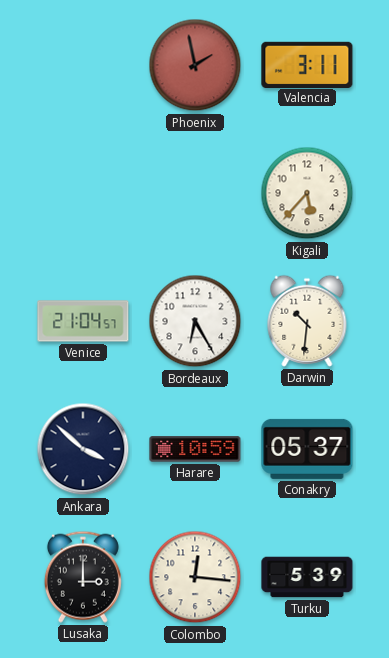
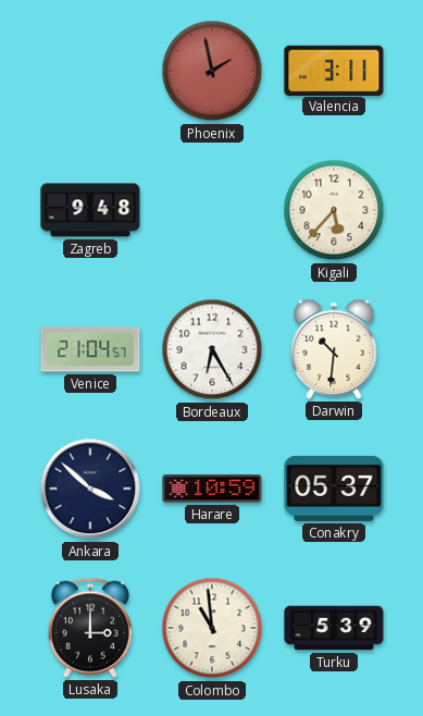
Zagreb: none -> 9:48
Colombo: 12:16 -> 10:59
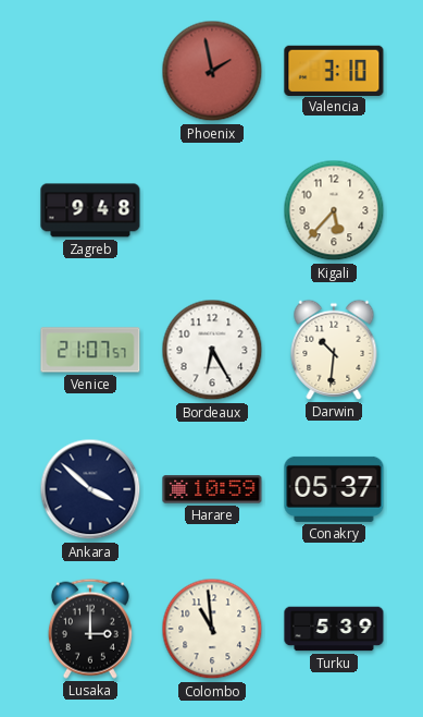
Valencia: 3:11 -> 3:10
Venice: 21:04 -> 21:07
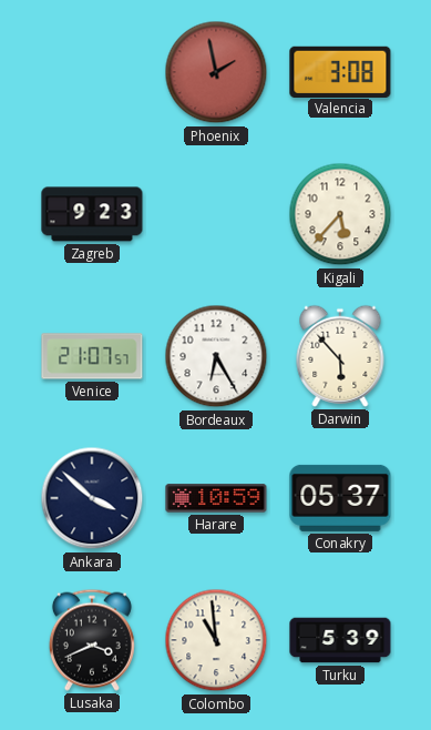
Valencia: 3:10 -> 3:08
Zagreb: 9:48 -> 9:23
Darwin: 10:31 -> 5:53
Lusaka: 3:00 -> 3:41
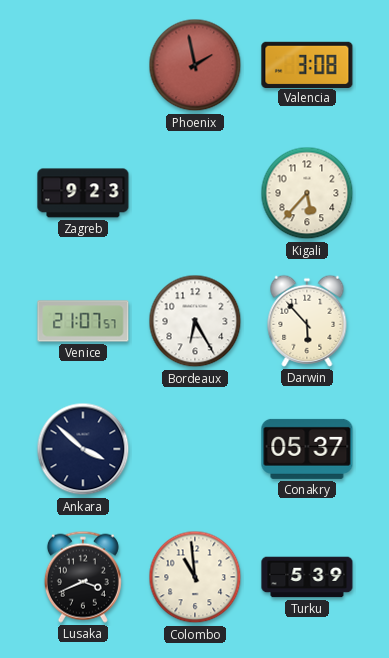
Harare: 10:59 -> none
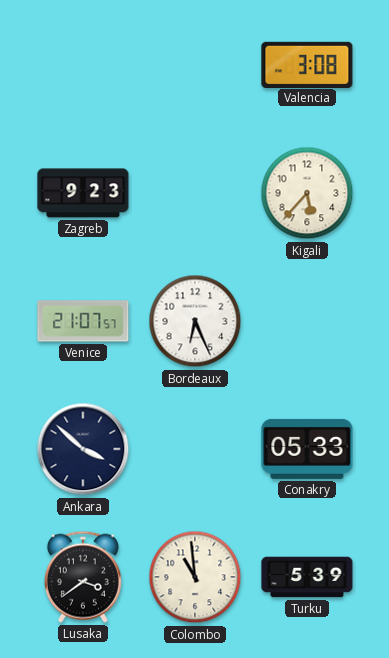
Phoenix: 1:58 -> none
Bordeaux: 6:25 -> 6:26
Darwin: 5:53 -> none
Conakry: 05:37 -> 05:33
Lusaka: 3:41 -> 3:39
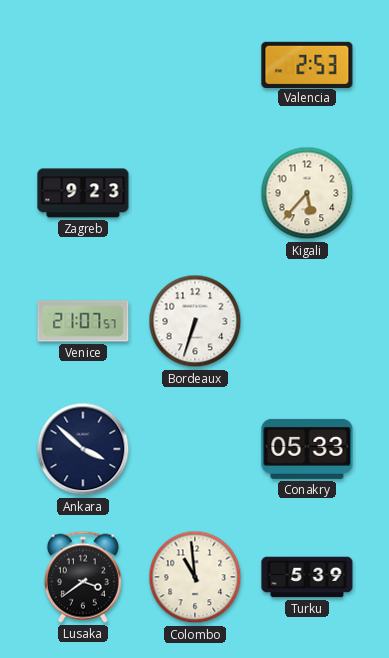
Valencia: 3:08 -> 2:53
Bordeaux: 6:26 -> 6:33
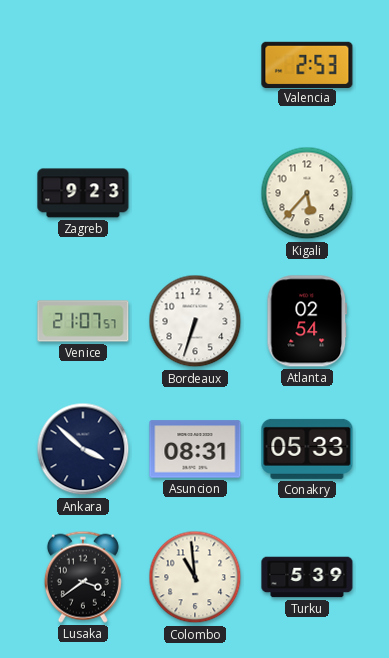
Atlanta: none -> 02:54
Asuncion: none -> 08:31
